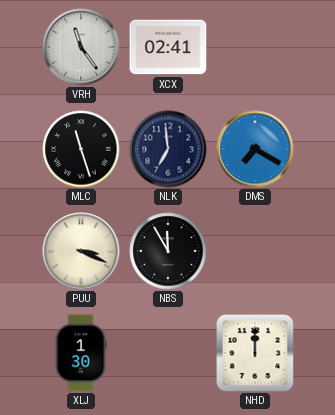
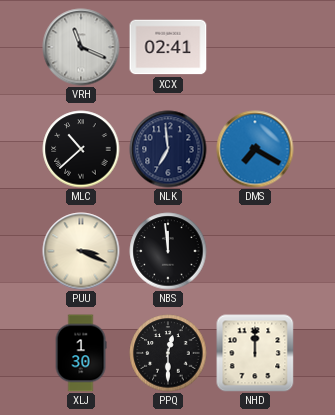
VRH: 11:24 -> 11:19
MLC: 11:27 -> 10:38
NBS: 11:55 -> 11:59
PPQ: none -> 12:30
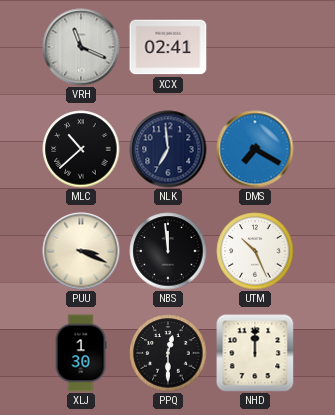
UTM: none -> 10:26
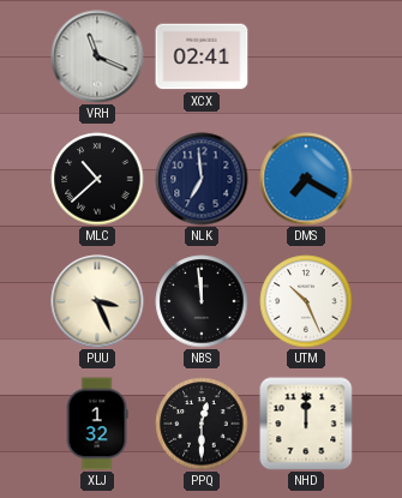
PUU: 3:19 -> 3:26
XLJ: 1:30 -> 1:32
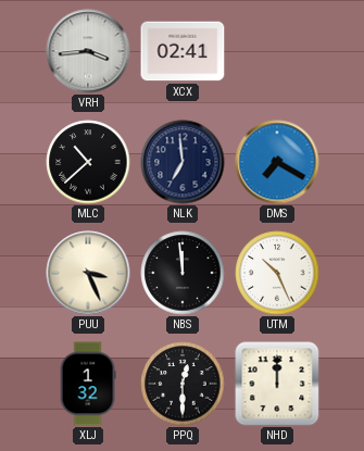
VRH: 11:19 -> 3:44
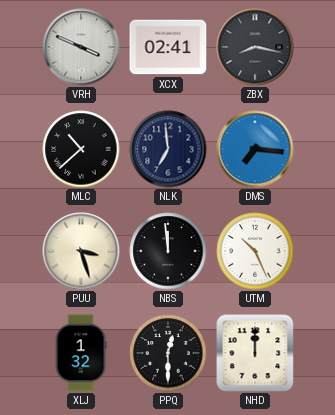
VRH: 3:44 -> 3:49
ZBX: none -> 8:17
DMS: 7:20 -> 7:16
PUU: 3:26 -> 3:27
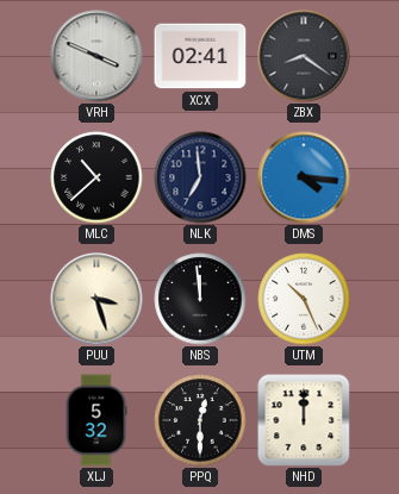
ZBX: 8:17 -> 8:21
DMS: 7:16 -> 4:16
XLJ: 1:32 -> 5:32
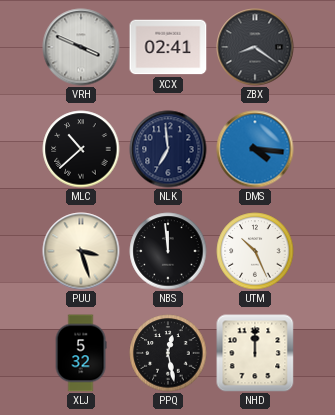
PPQ: 12:30 -> 12:28
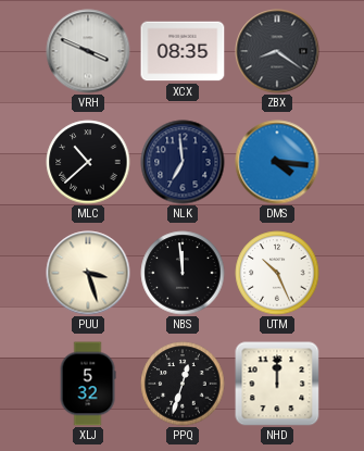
XCX: 02:41 -> 08:35
PPQ: 12:28 -> 12:33
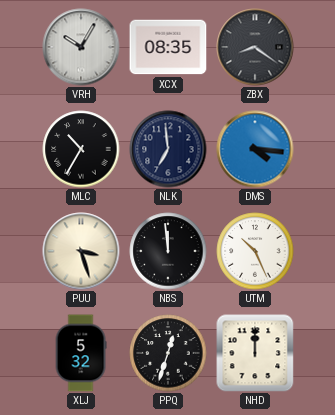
VRH: 3:49 -> 10:05
MLC: 10:38 -> 10:35
